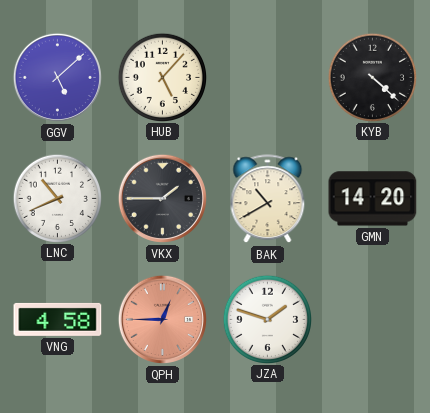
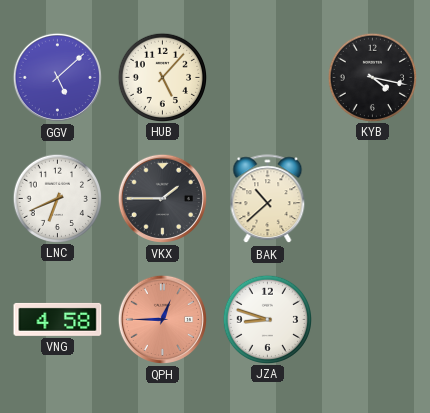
KYB: 4:22 -> 4:17
LNC: 10:41 -> 6:41
BAK: 10:40 -> 10:38
GMN: 14:20 -> none
JZA: 1:48 -> 8:48
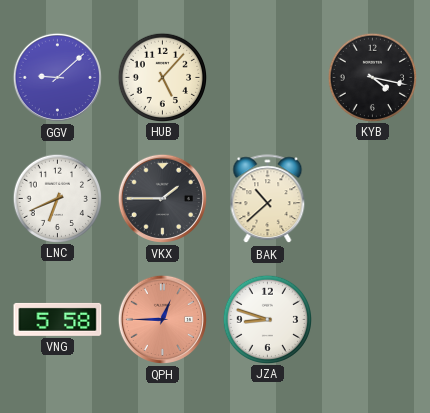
GGV: 5:08 -> 9:08
VNG: 4:58 -> 5:58
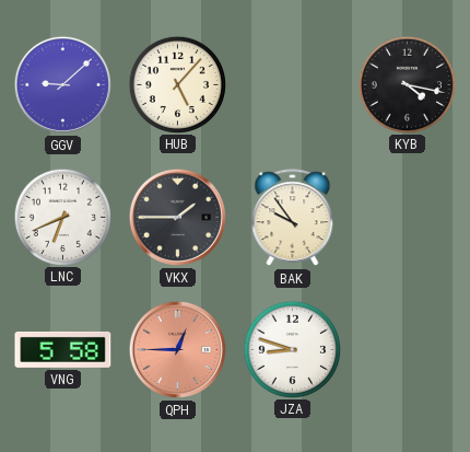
BAK: 10:38 -> 9:54
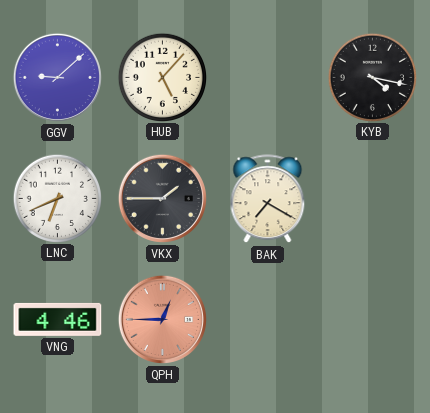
BAK: 9:54 -> 7:20
VNG: 5:58 -> 4:46
JZA: 8:48 -> none
